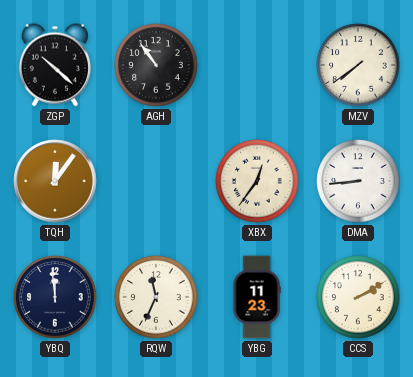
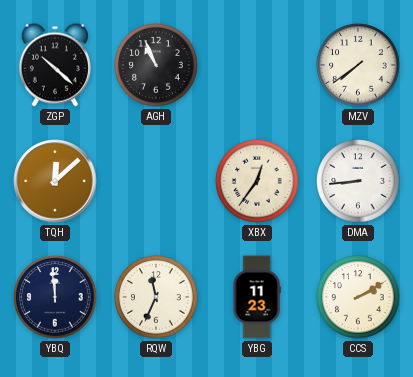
AGH: 10:54 -> 10:56
TQH: 12:06 -> 12:08
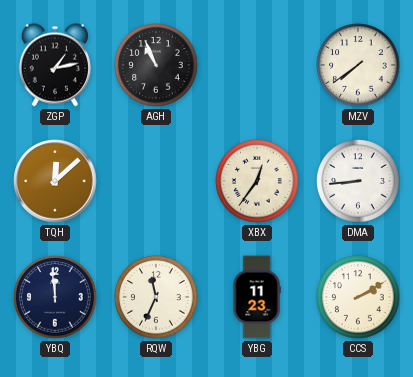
ZGP: 10:22 -> 1:13
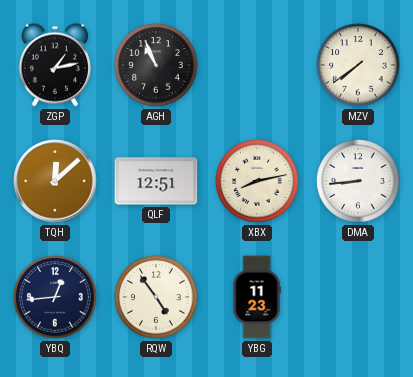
QLF: none -> 12:51
XBX: 12:36 -> 8:13
YBQ: 11:59 -> 12:44
RQW: 11:34 -> 4:54
CCS: 2:10 -> none
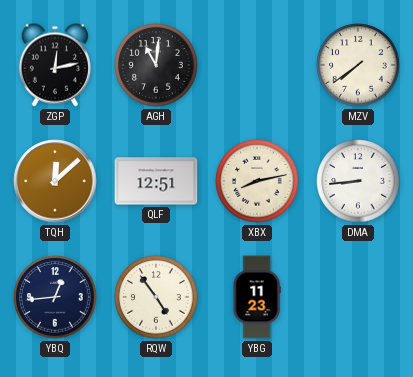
ZGP: 1:13 -> 12:13
AGH: 10:56 -> 11:01
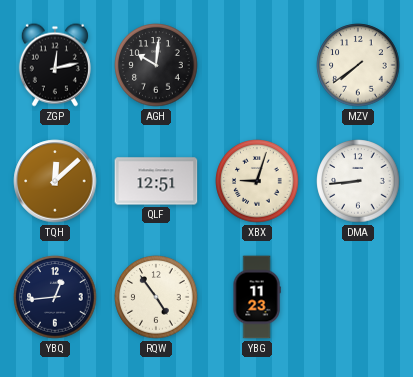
AGH: 11:01 -> 10:01
XBX: 8:13 -> 9:03
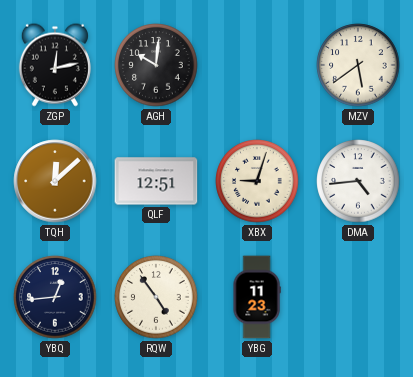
MZV: 7:39 -> 5:39
DMA: 8:44 -> 4:44
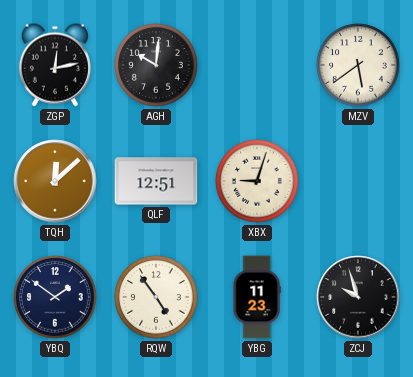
DMA: 4:44 -> none
YBQ: 12:44 -> 1:51
ZCJ: none -> 9:57
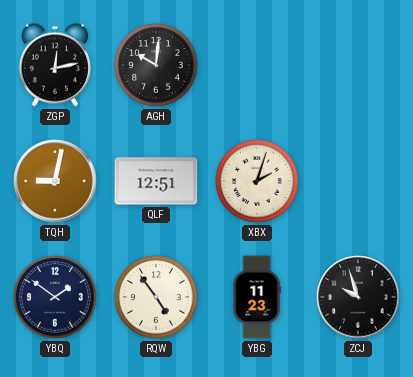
MZV: 5:39 -> none
TQH: 12:08 -> 9:02
XBX: 9:03 -> 2:03
